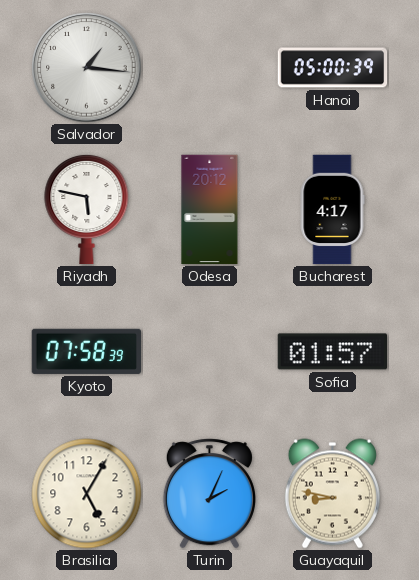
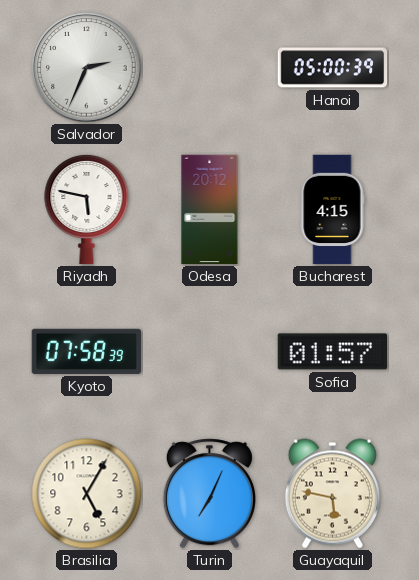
Salvador: 1:16 -> 2:34
Bucharest: 4:17 -> 4:15
Turin: 2:04 -> 7:04
Guayaquil: 8:47 -> 5:47
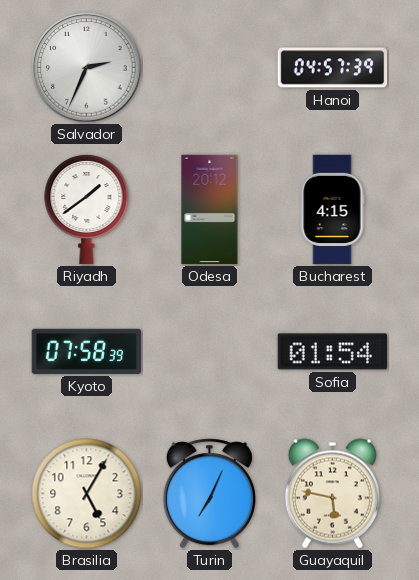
Hanoi: 05:00 -> 04:57
Riyadh: 5:47 -> 1:39
Sofia: 01:57 -> 01:54
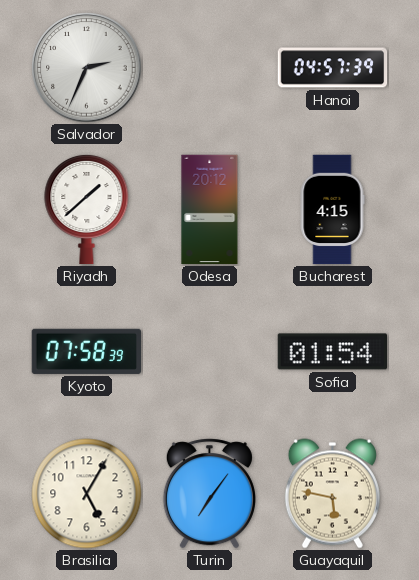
Riyadh: 1:39 -> 1:38
Turin: 7:04 -> 7:06
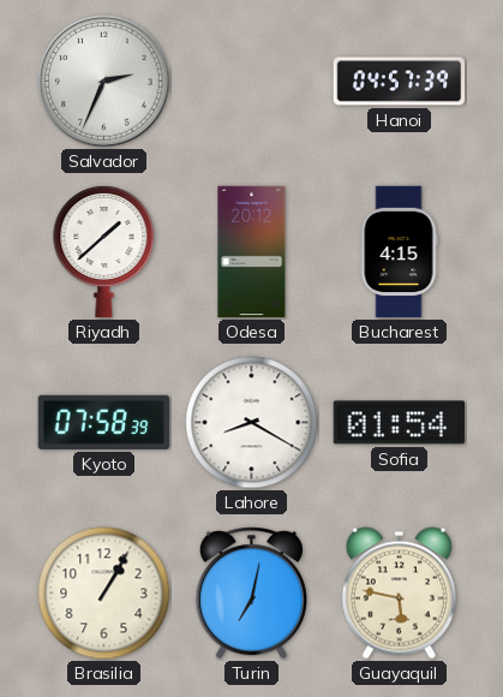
Lahore: none -> 8:20
Brasilia: 5:05 -> 1:05
Turin: 7:06 -> 7:02
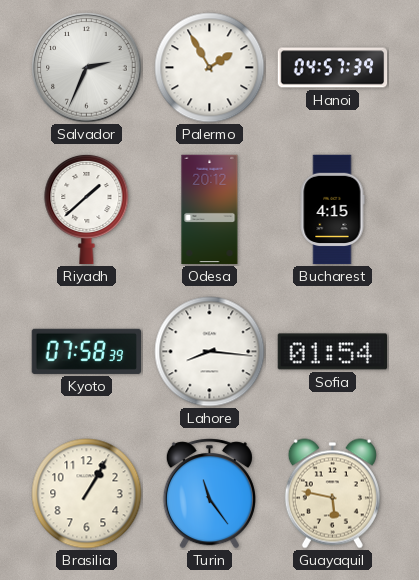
Palermo: none -> 1:55
Lahore: 8:20 -> 8:16
Turin: 7:02 -> 11:24
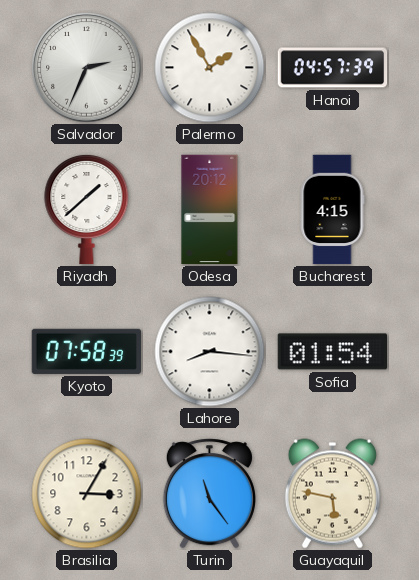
Brasilia: 1:05 -> 3:05
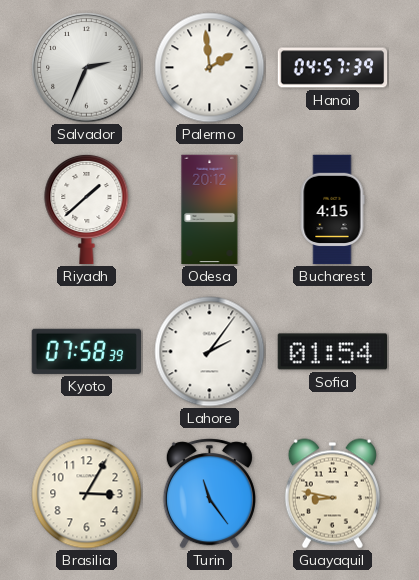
Palermo: 1:55 -> 1:59
Lahore: 8:16 -> 2:06
Guayaquil: 5:47 -> 8:47
